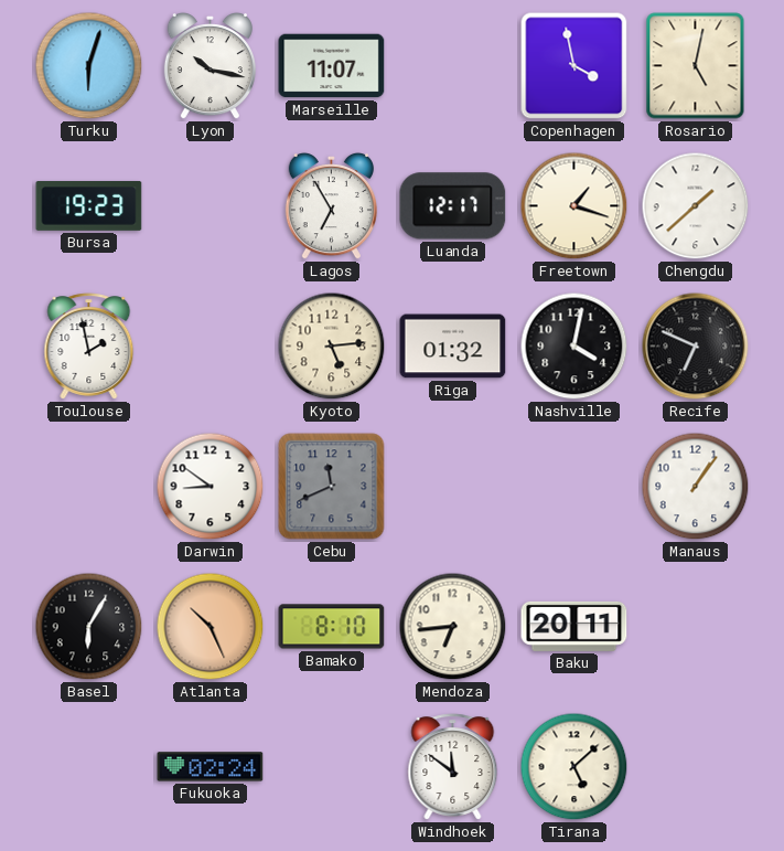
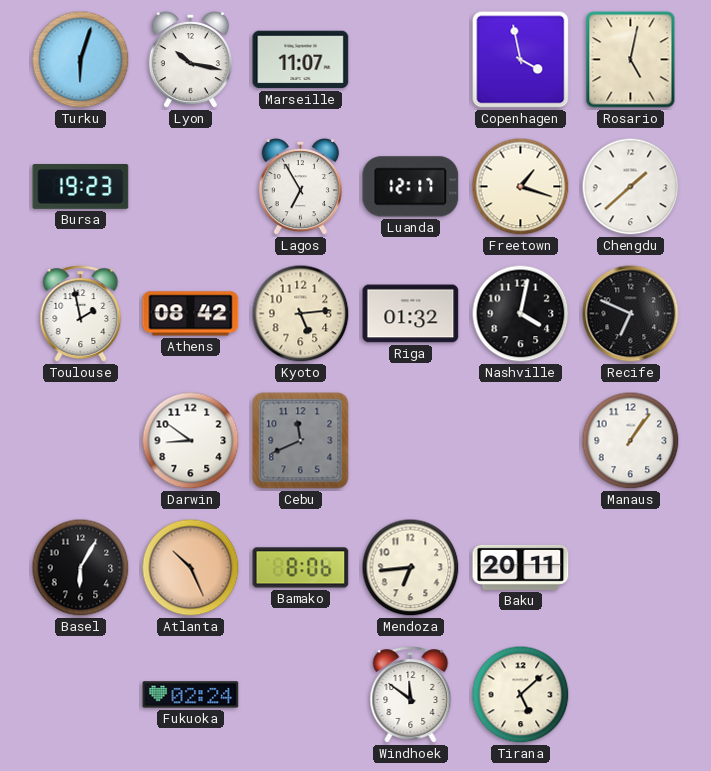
Athens: none -> 08:42
Bamako: 8:10 -> 8:06
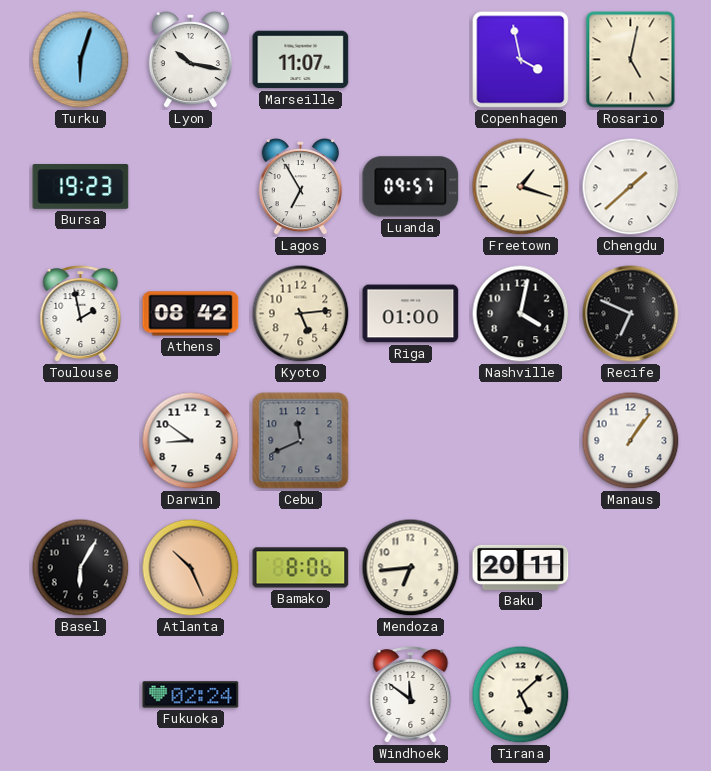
Luanda: 12:17 -> 09:57
Riga: 01:32 -> 01:00
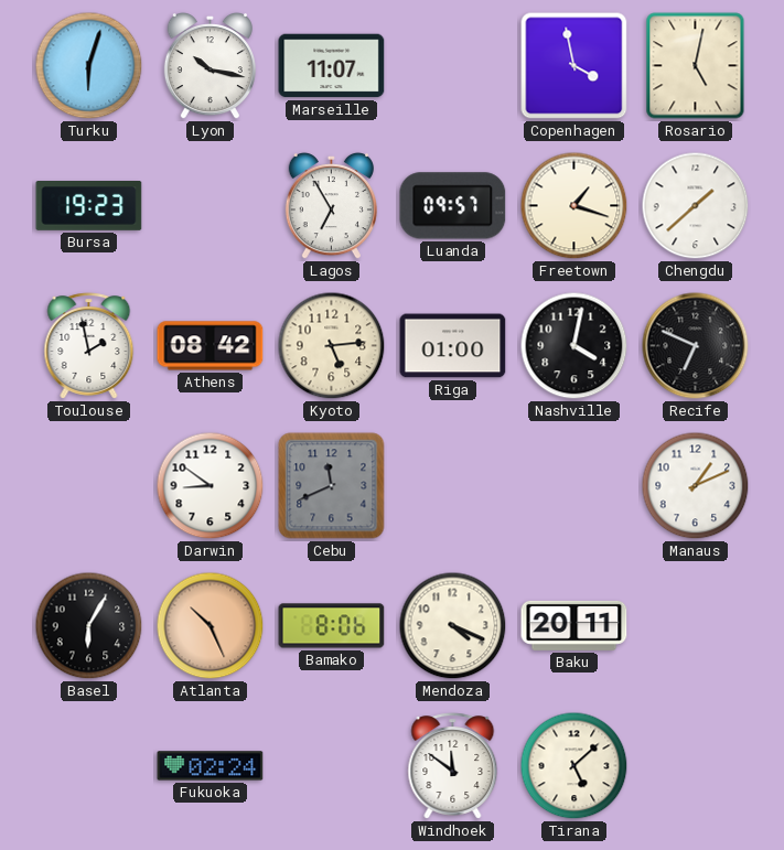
Manaus: 1:06 -> 1:11
Mendoza: 6:44 -> 4:19
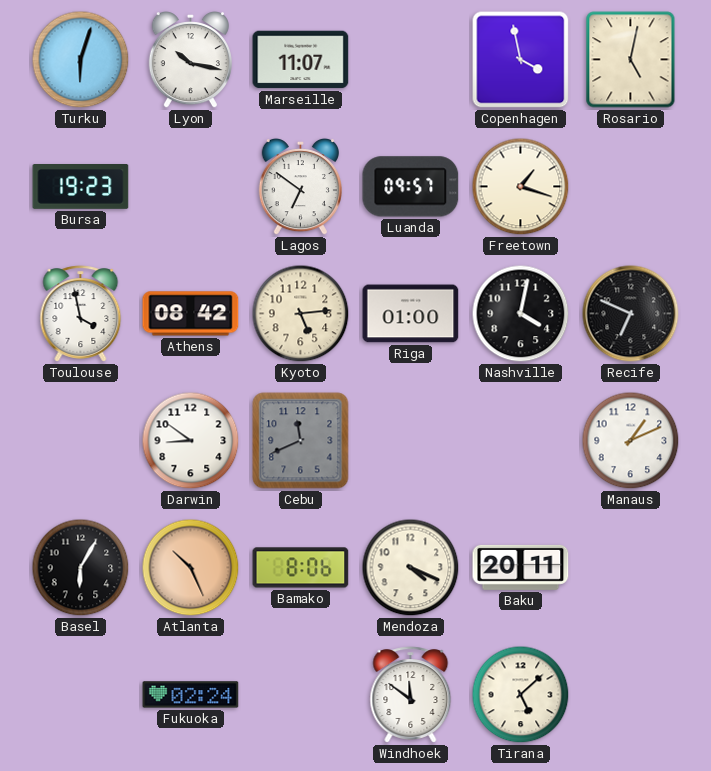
Lagos: 6:55 -> 6:51
Chengdu: 1:38 -> none
Toulouse: 1:58 -> 3:58
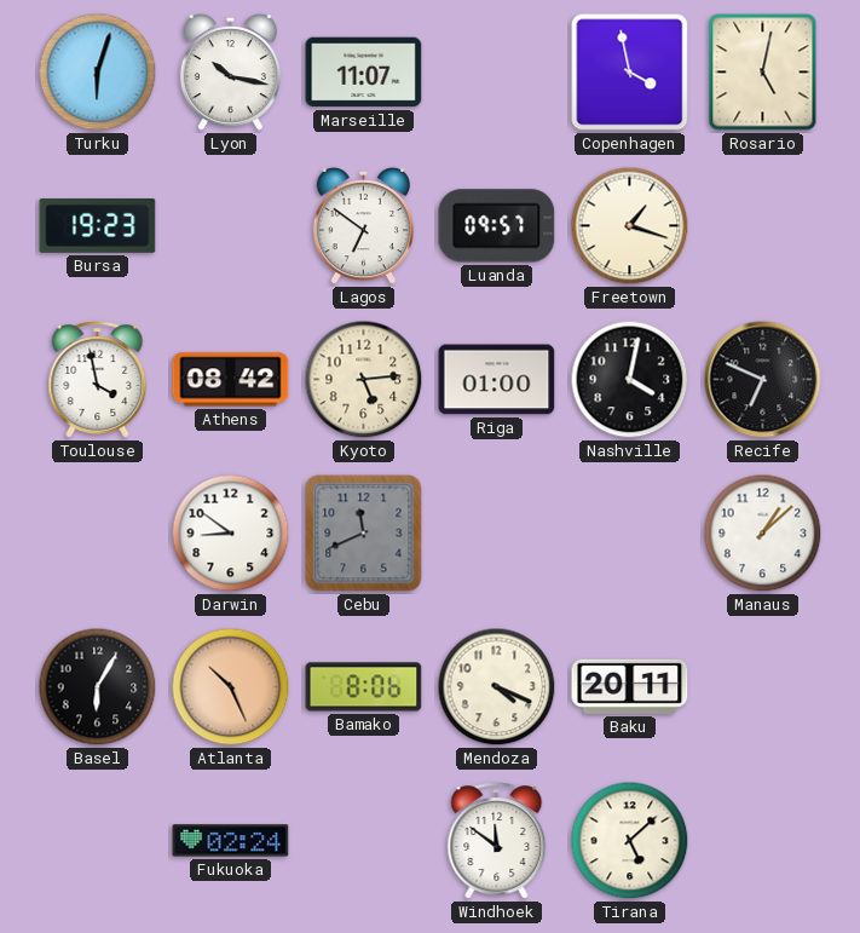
Manaus: 1:11 -> 1:08
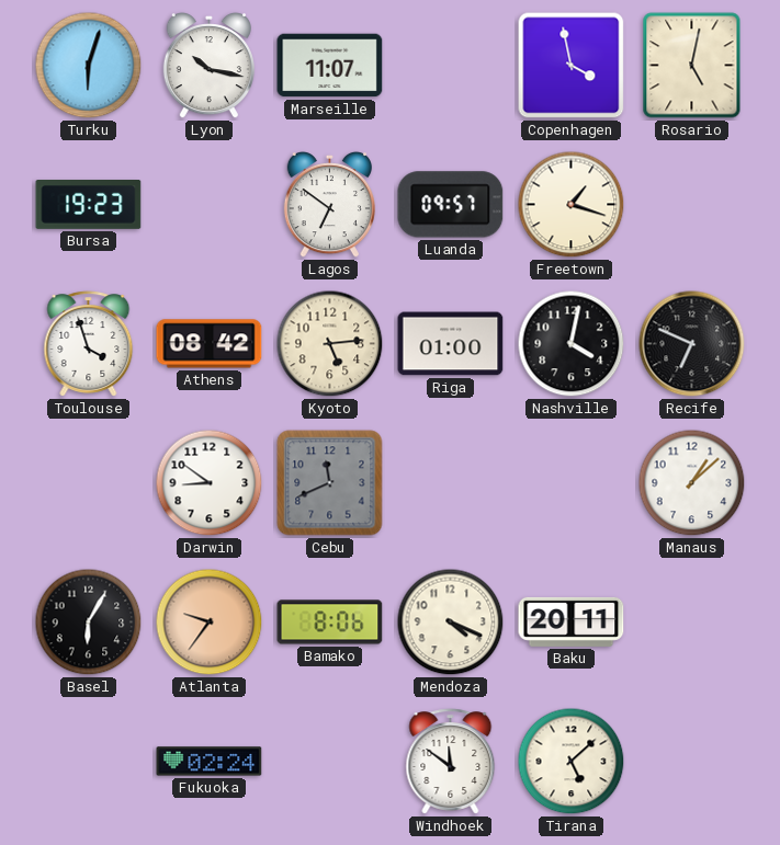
Toulouse: 3:58 -> 3:57
Atlanta: 10:26 -> 9:36
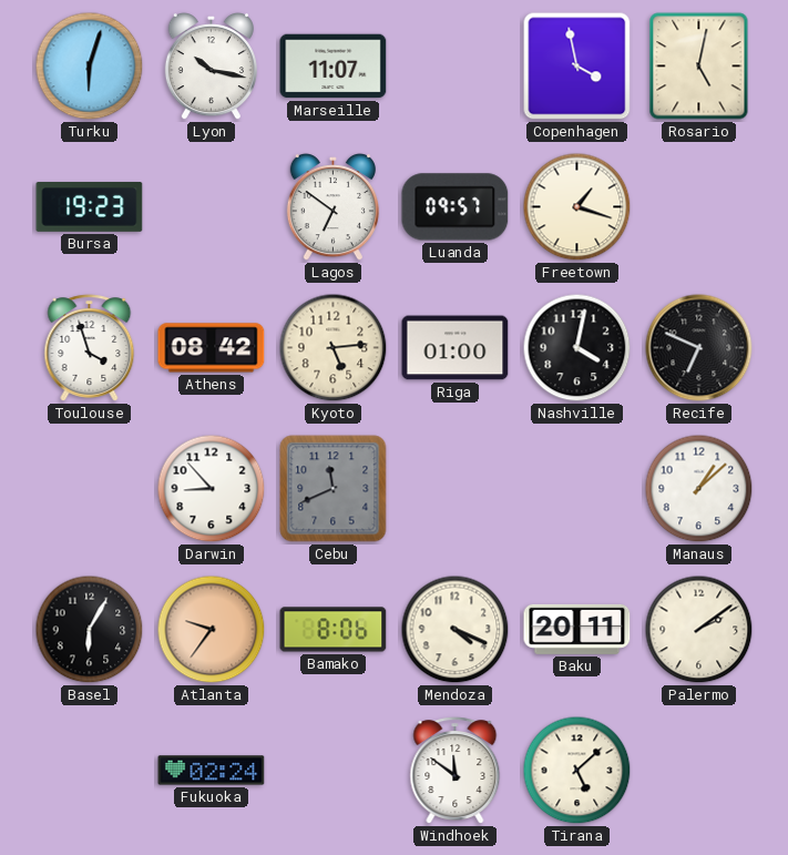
Darwin: 8:51 -> 8:53
Palermo: none -> 2:09
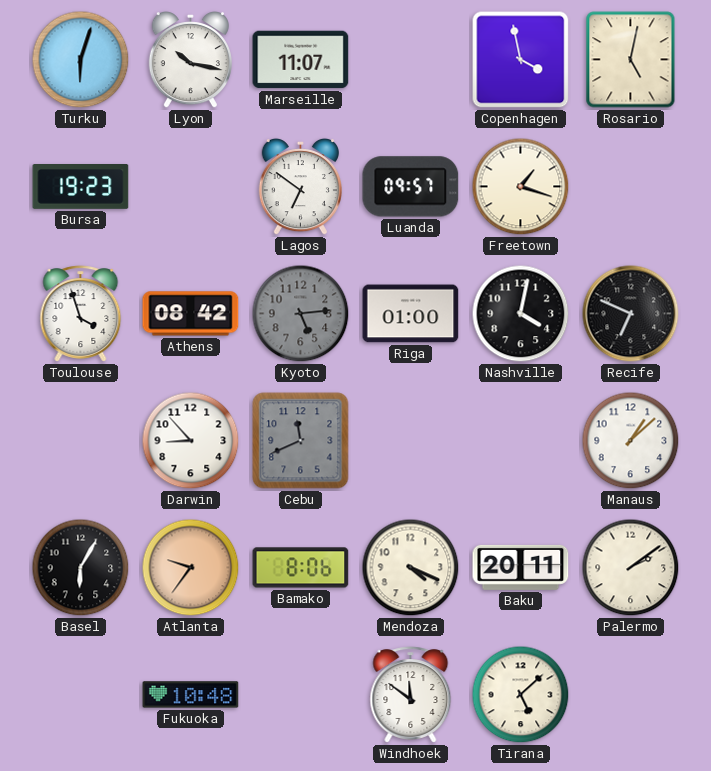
Kyoto dial: cream -> grey
Fukuoka: 02:24 -> 10:48
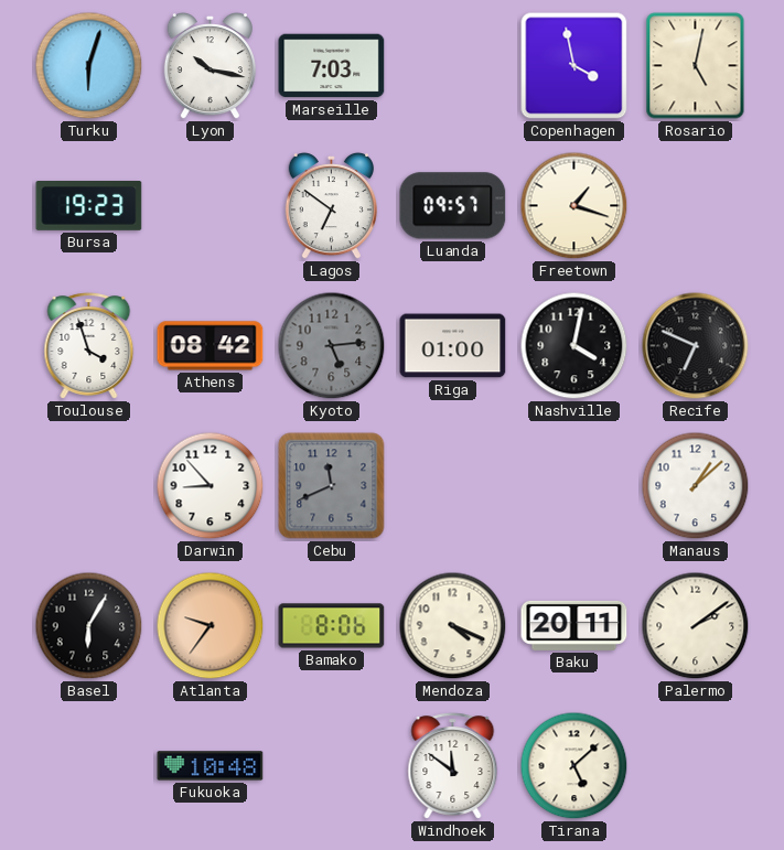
Marseille: 11:07 -> 7:03
